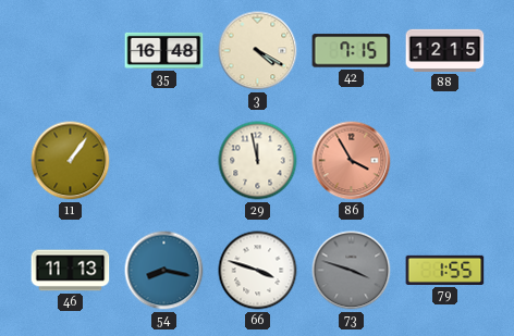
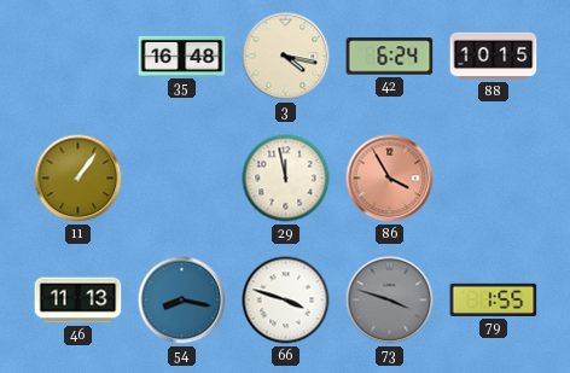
3: 4:20 -> 4:17
42: 7:15 -> 6:24
88: 12:15 -> 10:15
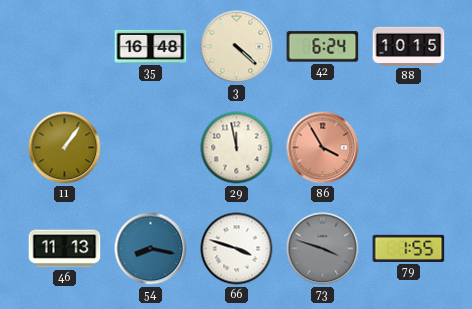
3: 4:17 -> 4:22
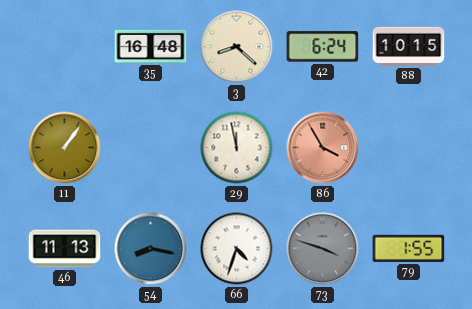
3: 4:22 -> 8:22
66: 3:48 -> 4:33
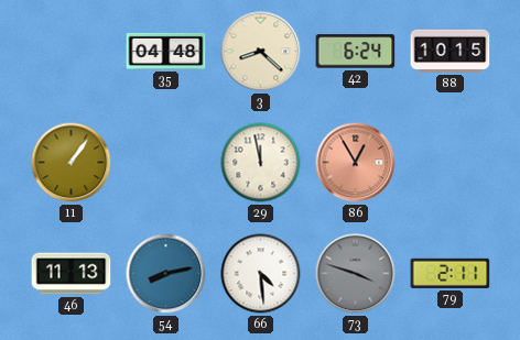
35: 16:48 -> 04:48
86: 3:55 -> 12:55
54: 8:17 -> 8:13
66: 4:33 -> 4:29
79: 1:55 -> 2:11
